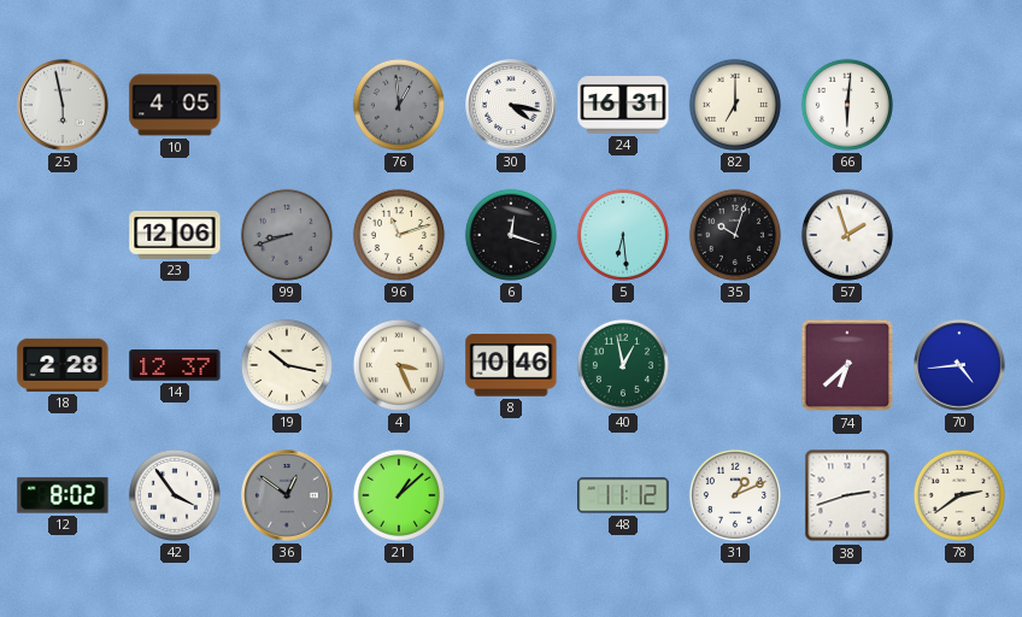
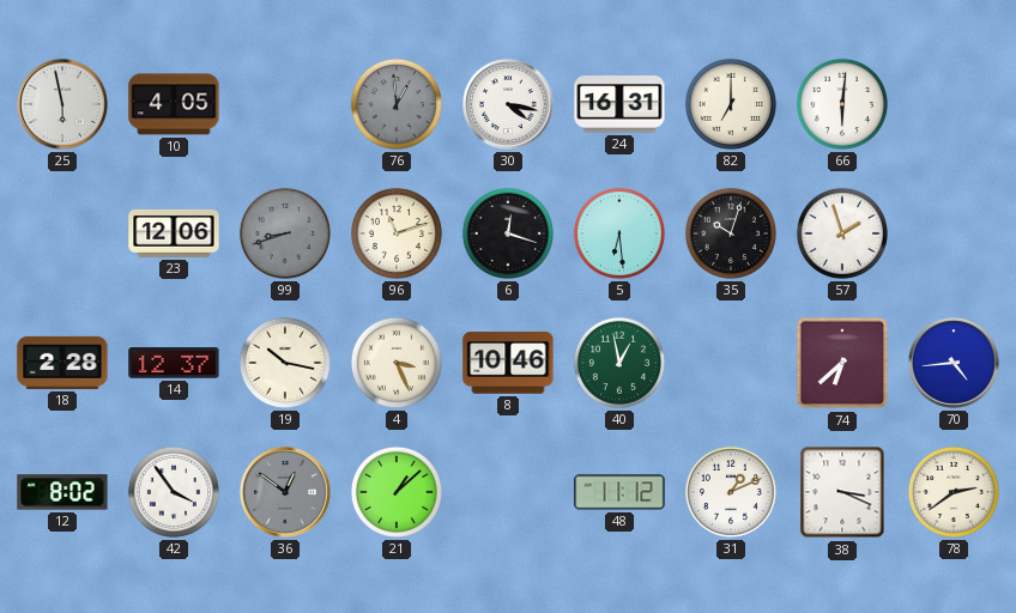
38: 2:42 -> 3:19
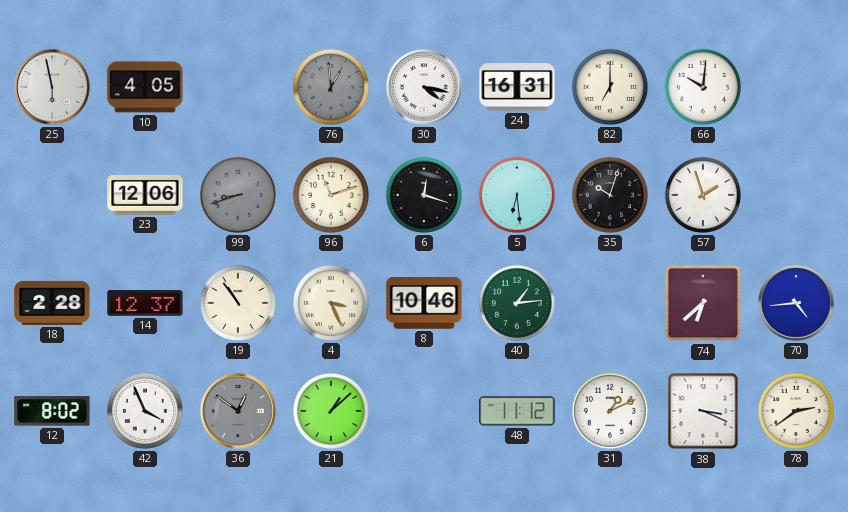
66: 6:01 -> 10:01
19: 10:17 -> 10:54
40: 12:58 -> 1:14
42: 3:54 -> 3:56
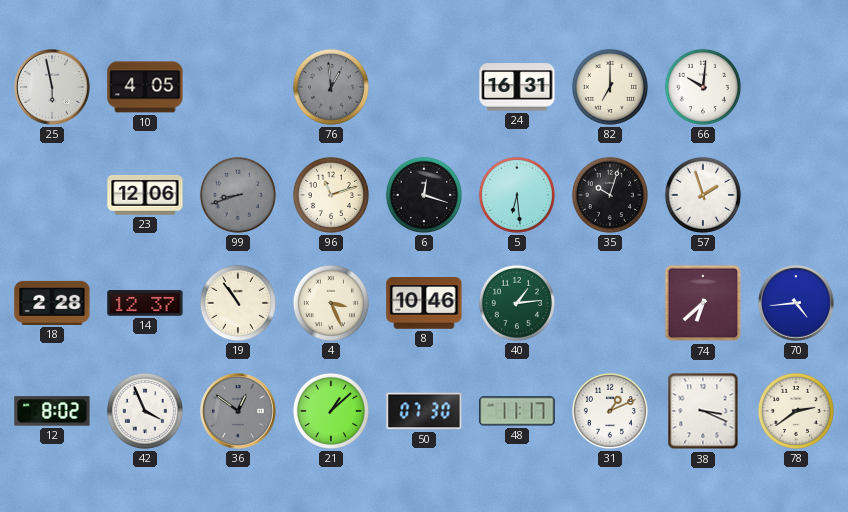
30: 4:17 -> none
50: none -> 07:30
48: 11:12 -> 11:17
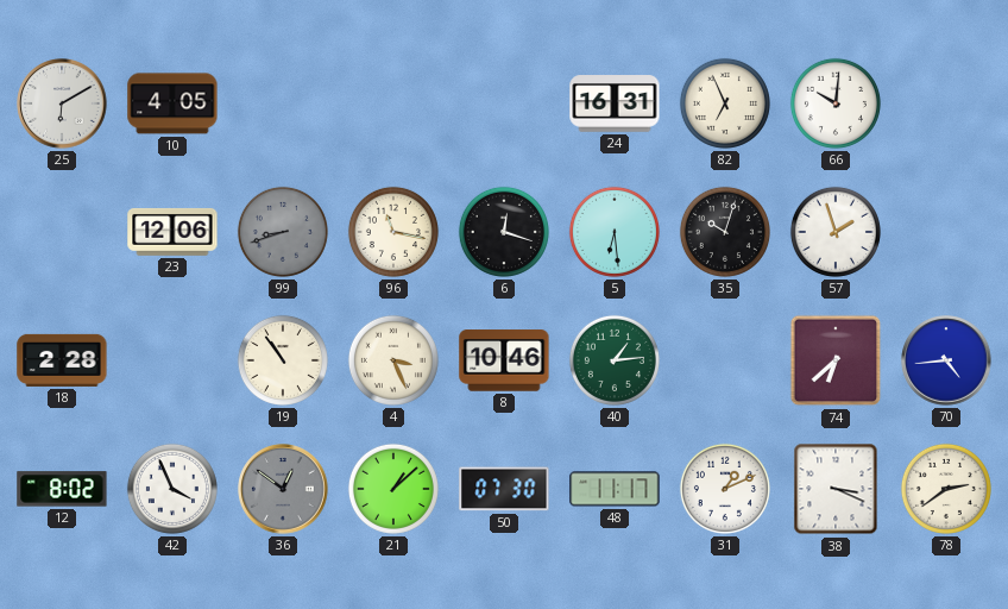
25: 5:58 -> 6:10
76: 12:59 -> none
82: 7:00 -> 6:56
96: 11:12 -> 11:17
14: 12:37 -> none
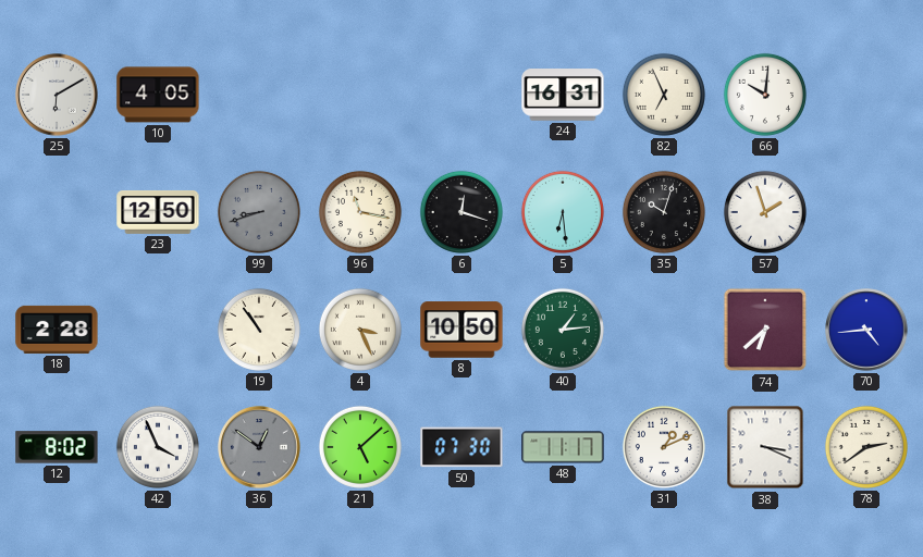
23: 12:06 -> 12:50
8: 10:46 -> 10:50
21: 1:08 -> 5:08
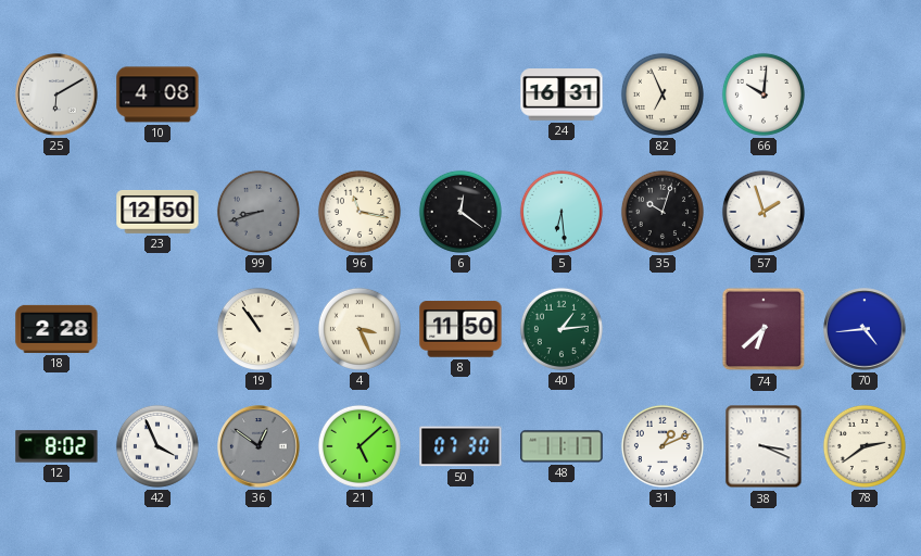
10: 4:05 -> 4:08
6: 12:18 -> 12:21
8: 10:50 -> 11:50
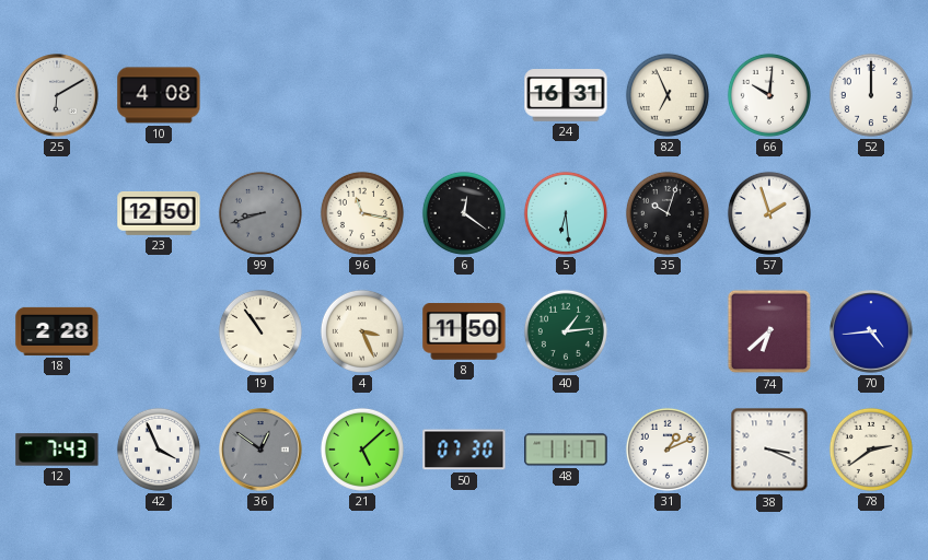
52: none -> 12:00
12: 8:02 -> 7:43
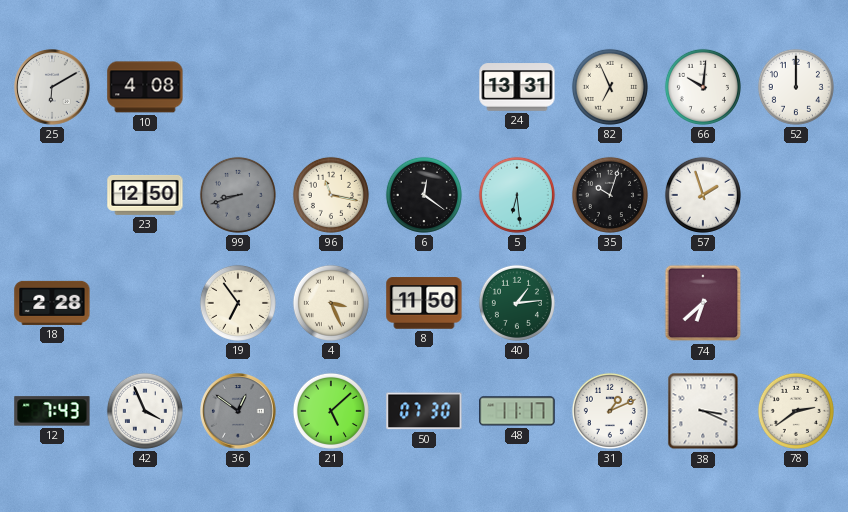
24: 16:31 -> 13:31
19: 10:54 -> 6:54
70: 4:44 -> none
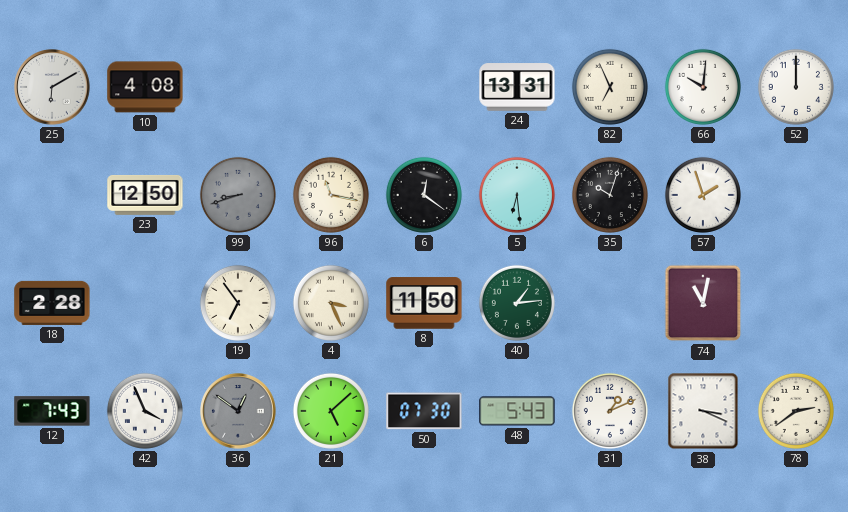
74: 6:38 -> 11:02
48: 11:17 -> 5:43
